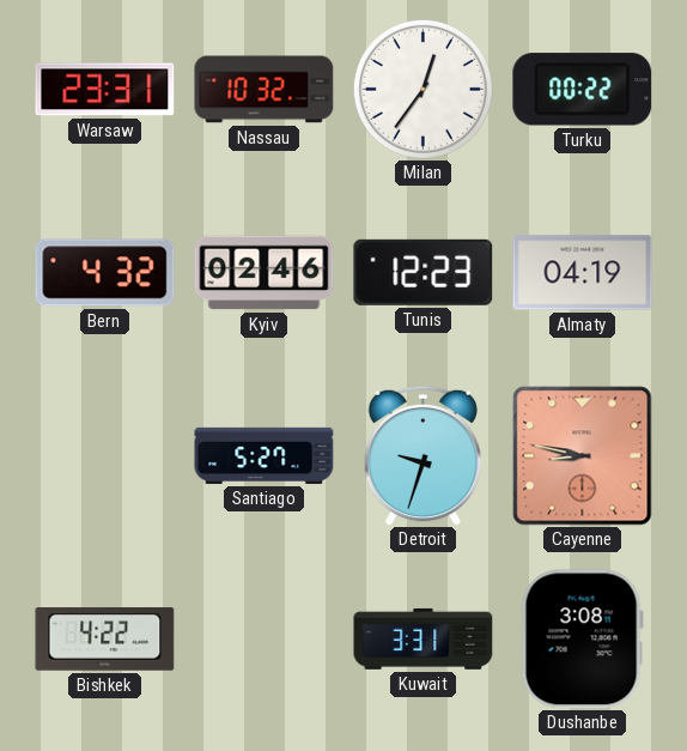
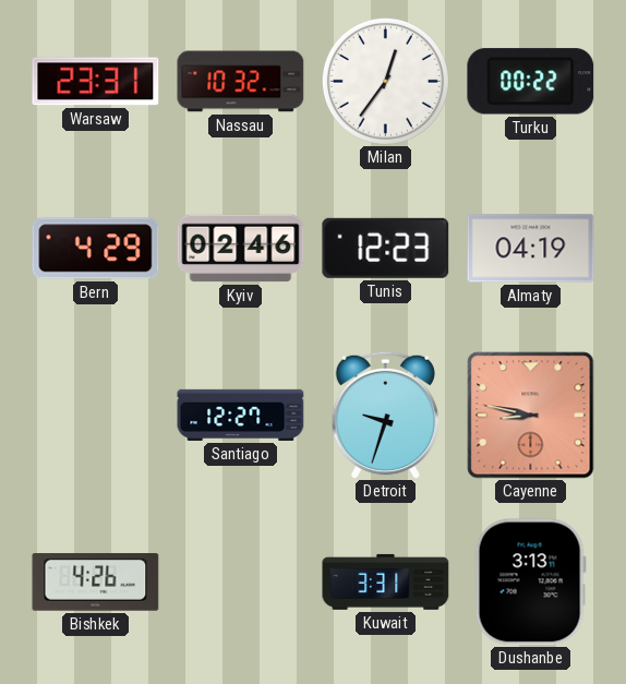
Bern: 4:32 -> 4:29
Santiago: 5:27 -> 12:27
Bishkek: 4:22 -> 4:26
Dushanbe: 3:08 -> 3:13
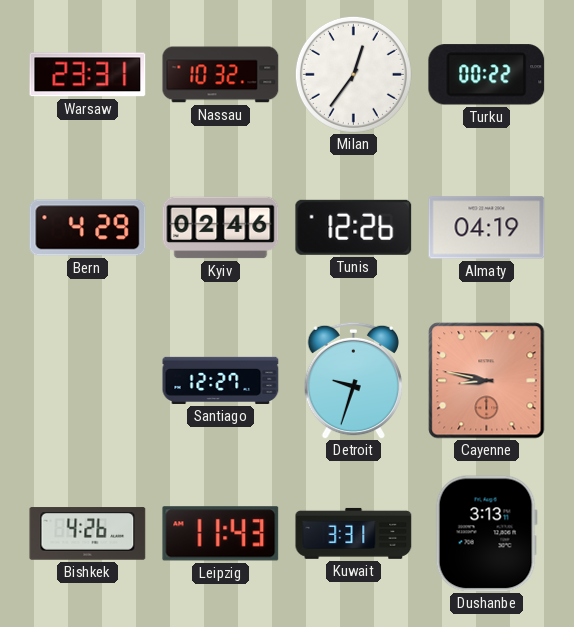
Tunis: 12:23 -> 12:26
Leipzig: none -> 11:43
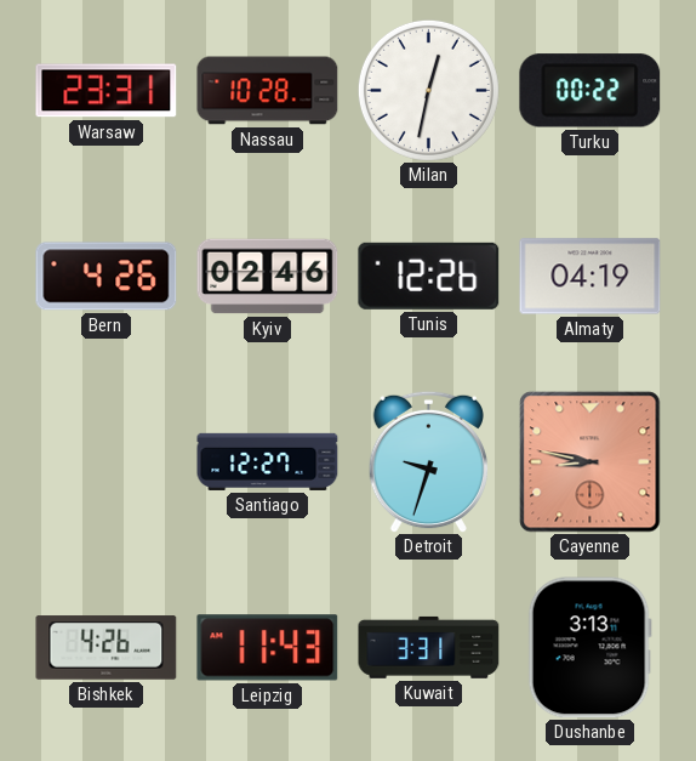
Nassau: 10:32 -> 10:28
Milan: 12:36 -> 12:32
Bern: 4:29 -> 4:26
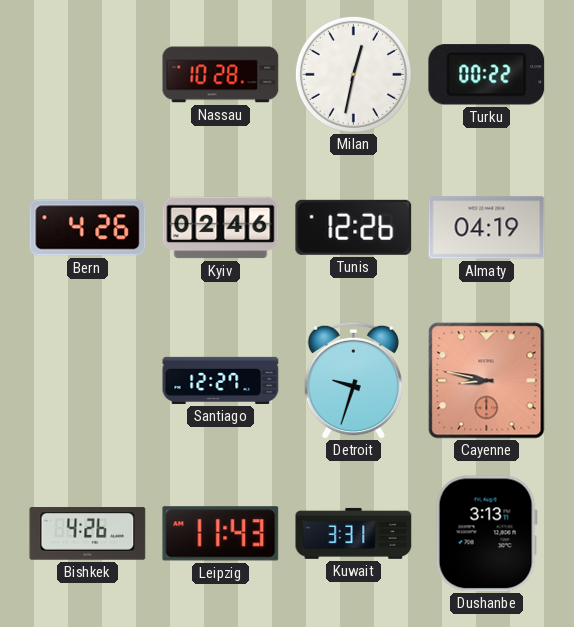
Warsaw: 23:31 -> none
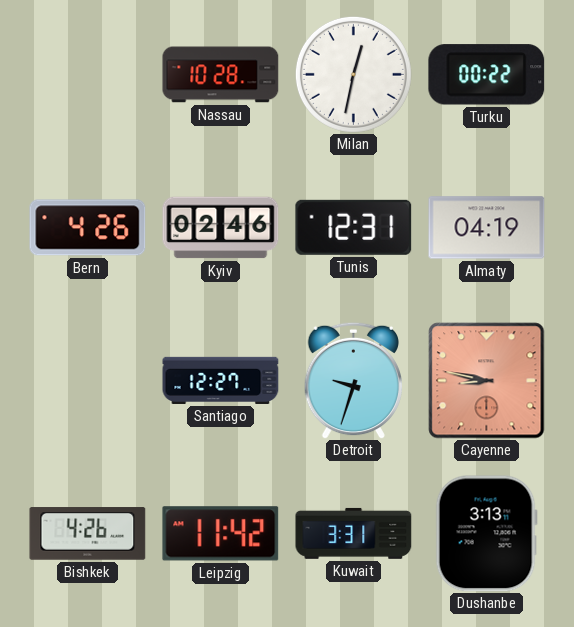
Tunis: 12:26 -> 12:31
Leipzig: 11:43 -> 11:42
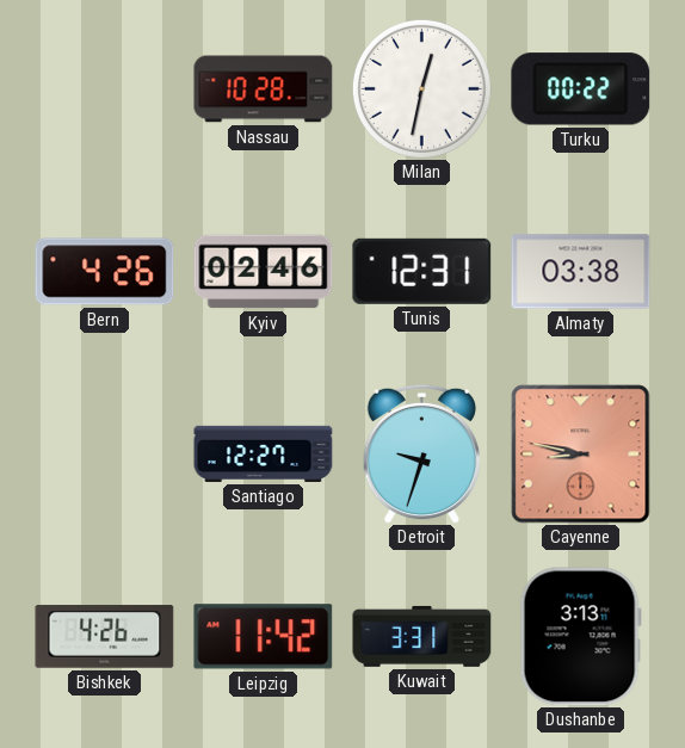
Almaty: 04:19 -> 03:38
